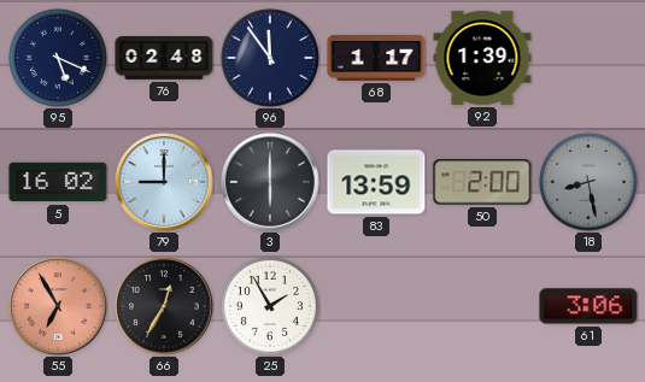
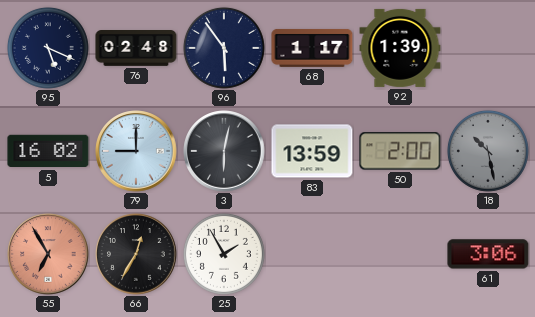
96: 11:54 -> 5:54
3: 6:00 -> 6:02
18: 8:28 -> 10:28
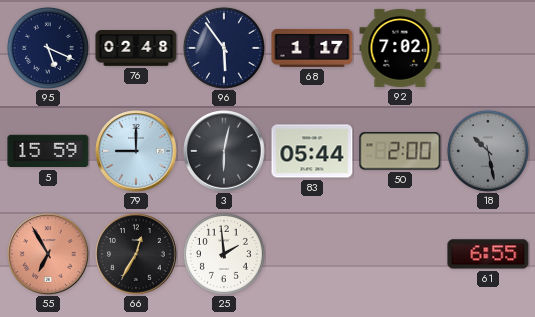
92: 1:39 -> 7:02
5: 16:02 -> 15:59
83: 13:59 -> 05:44
25: 1:55 -> 1:59
61: 3:06 -> 6:55
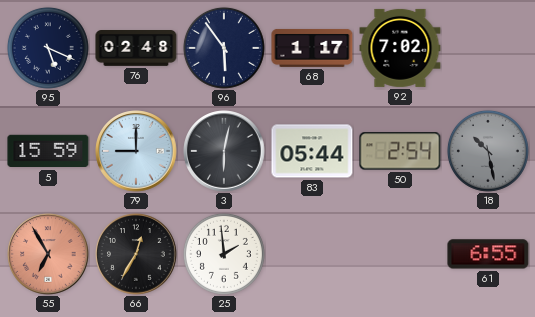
50: 2:00 -> 2:54
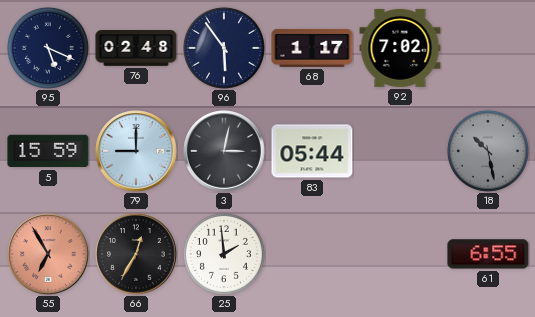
3: 6:02 -> 3:02
50: 2:54 -> none
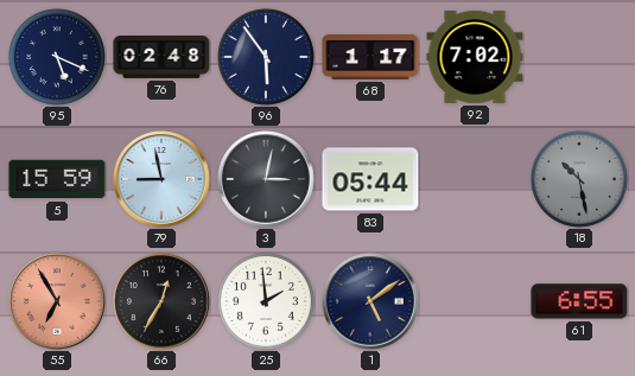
79: 9:00 -> 8:58
1: none -> 5:09
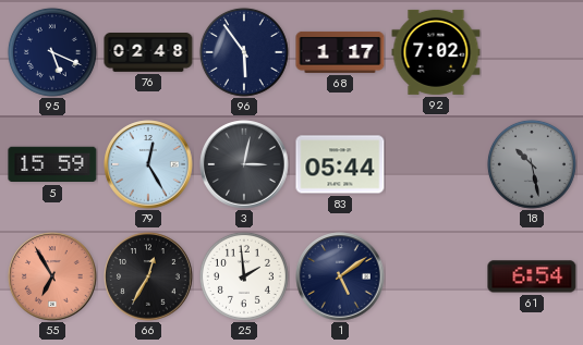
79: 8:58 -> 12:25
61: 6:55 -> 6:54
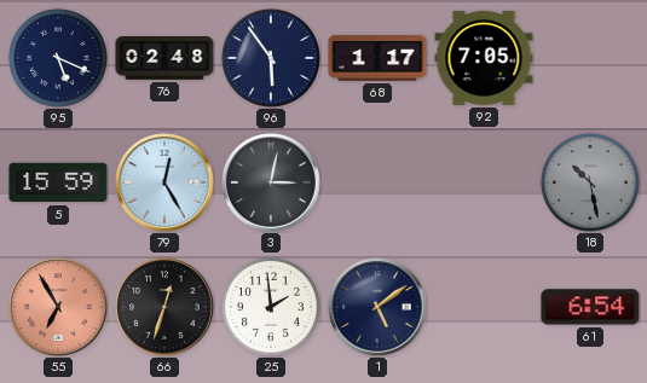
92: 7:02 -> 7:05
83: 05:44 -> none
66: 12:35 -> 12:33
